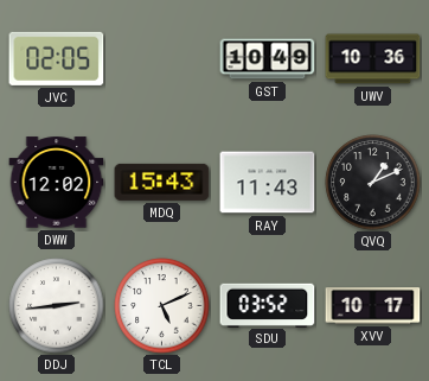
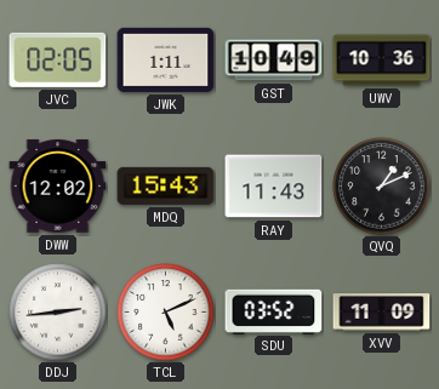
JWK: none -> 1:11
XVV: 10:17 -> 11:09
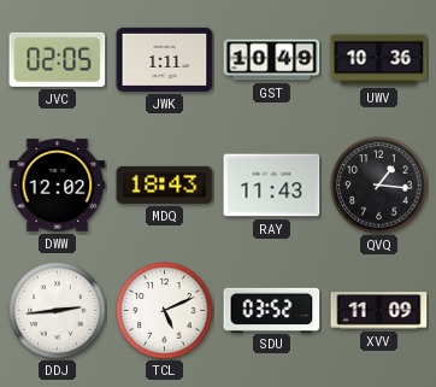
MDQ: 15:43 -> 18:43
QVQ: 1:11 -> 1:16
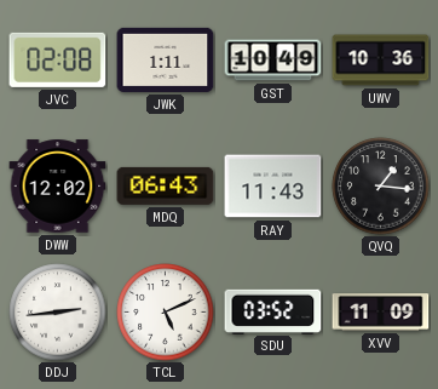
JVC: 02:05 -> 02:08
MDQ: 18:43 -> 06:43
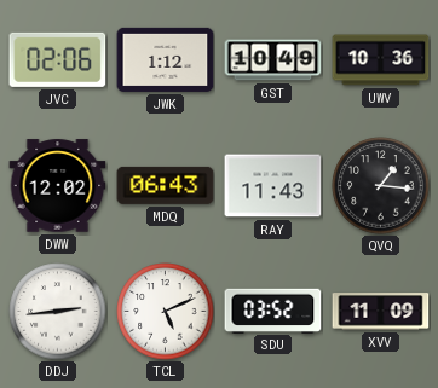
JVC: 02:08 -> 02:06
JWK: 1:11 -> 1:12
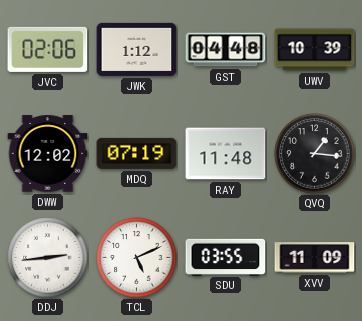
GST: 10:49 -> 04:48
UWV: 10:36 -> 10:39
MDQ: 06:43 -> 07:19
RAY: 11:43 -> 11:48
SDU: 03:52 -> 03:55
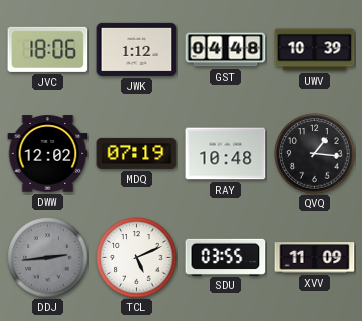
JVC: 02:06 -> 18:06
RAY: 11:48 -> 10:48
DDJ dial: white -> grey
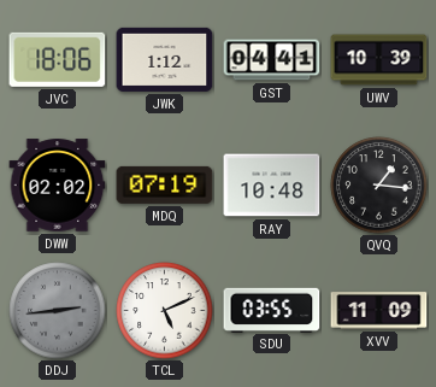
GST: 04:48 -> 04:41
DWW: 12:02 -> 02:02
